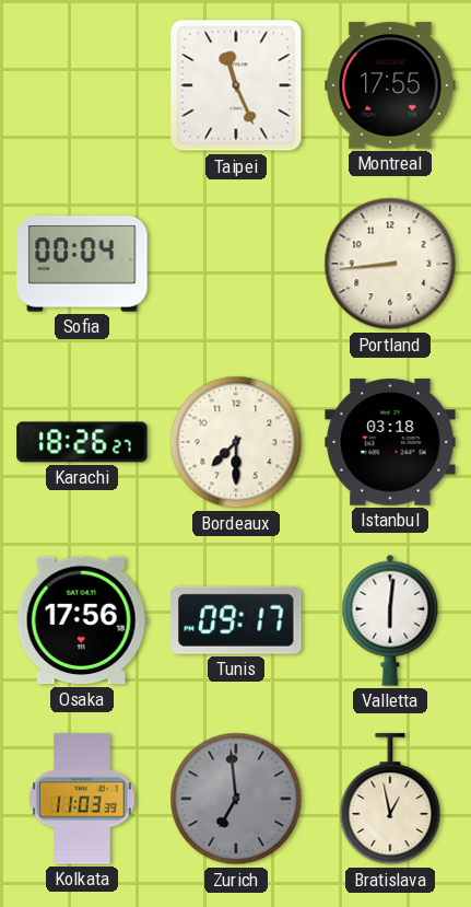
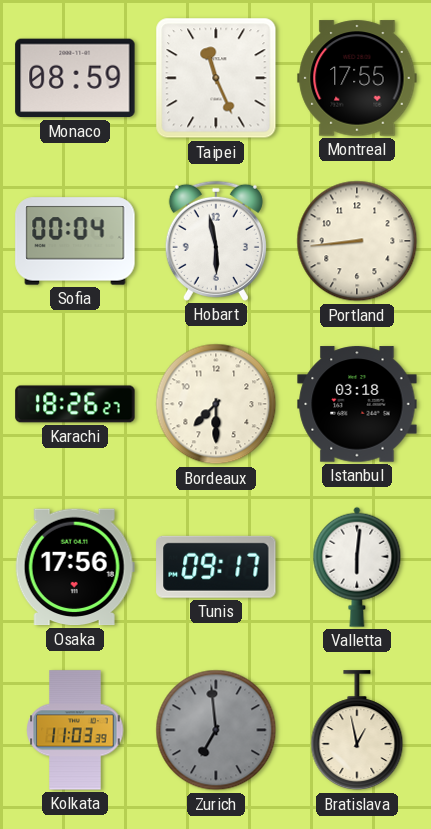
Monaco: none -> 08:59
Hobart: none -> 5:58
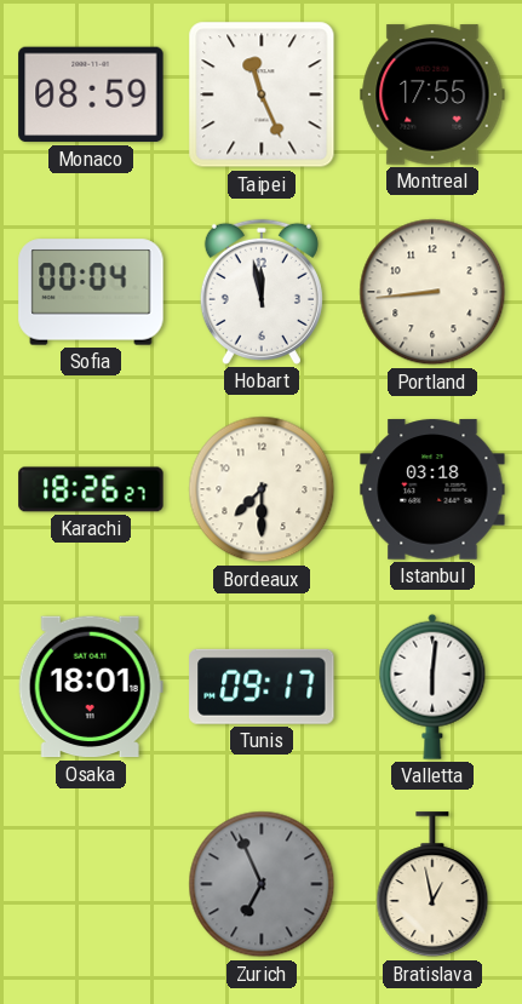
Hobart: 5:58 -> 11:58
Osaka: 17:56 -> 18:01
Kolkata: 11:03 -> none
Zurich: 6:59 -> 6:56
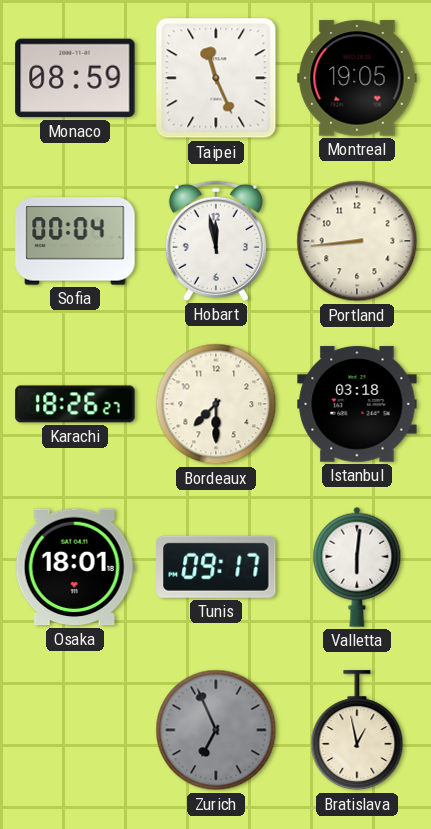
Montreal: 17:55 -> 19:05
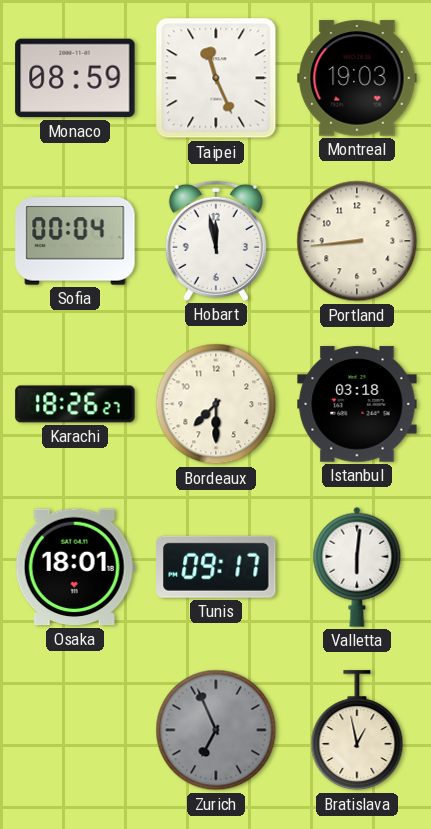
Montreal: 19:05 -> 19:03
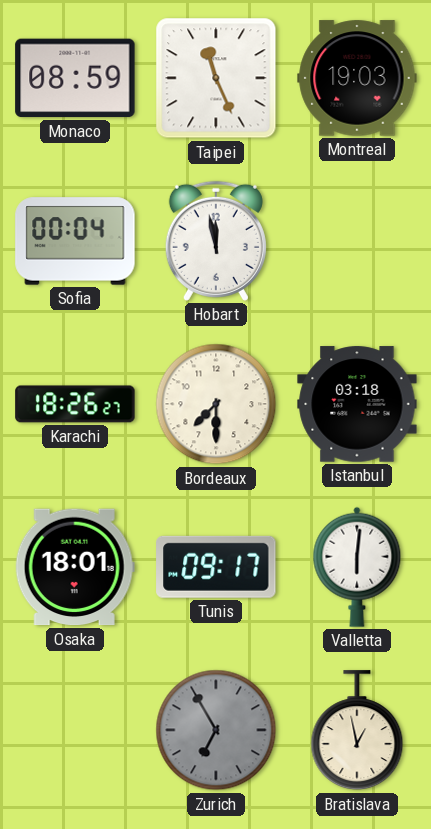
Portland: 8:44 -> none
Zurich: 6:56 -> 6:55
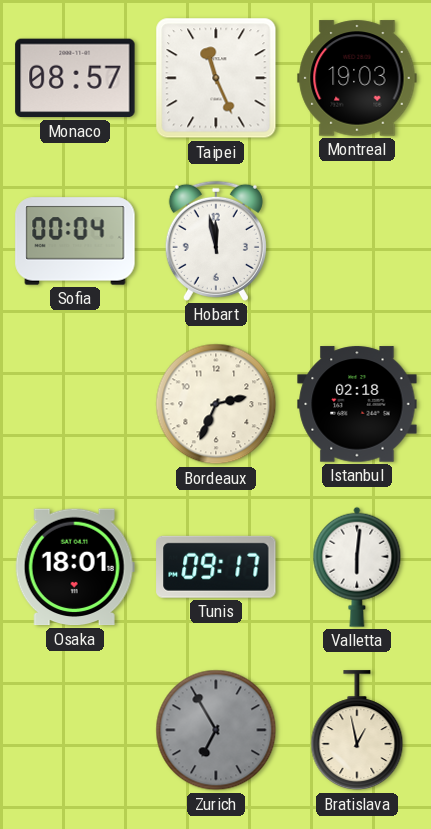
Monaco: 08:59 -> 08:57
Karachi: 18:26 -> none
Bordeaux: 7:30 -> 2:34
Istanbul: 03:18 -> 02:18
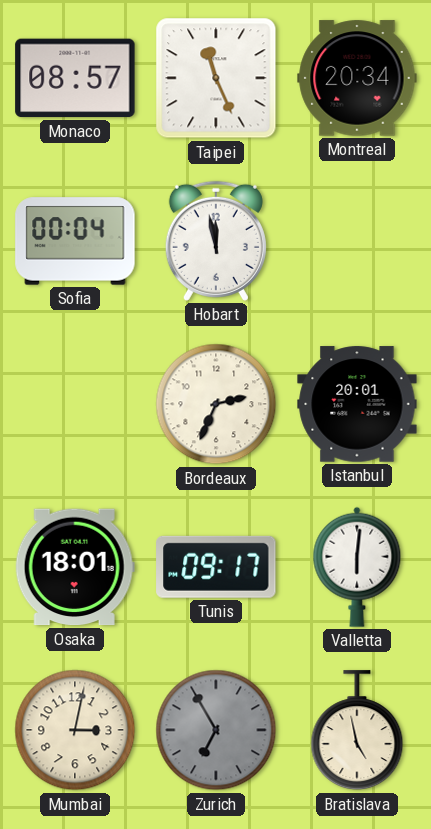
Montreal: 19:03 -> 20:34
Istanbul: 02:18 -> 20:01
Mumbai: none -> 3:02
Bratislava: 12:58 -> 4:58
